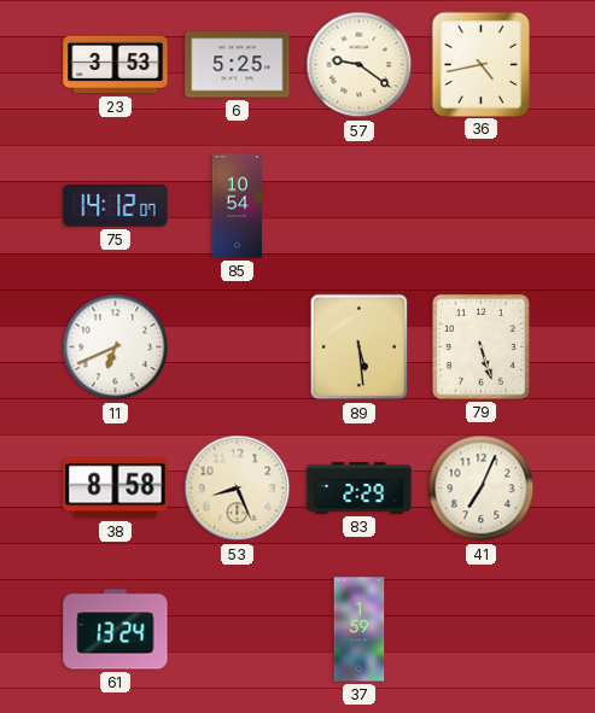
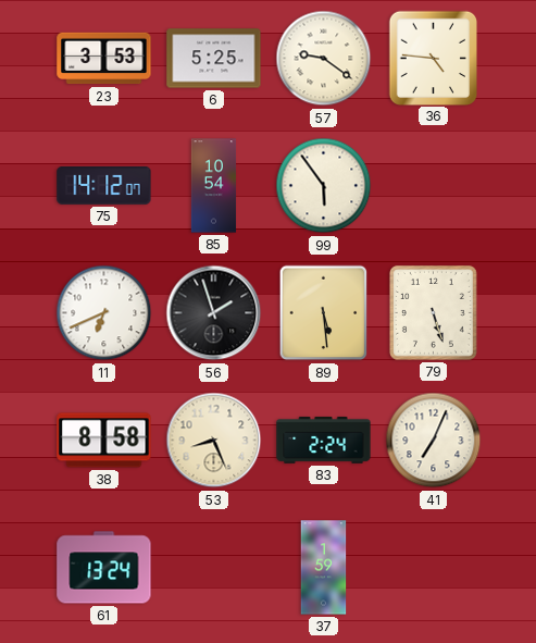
36: 4:43 -> 4:46
99: none -> 5:54
56: none -> 1:57
83: 2:29 -> 2:24
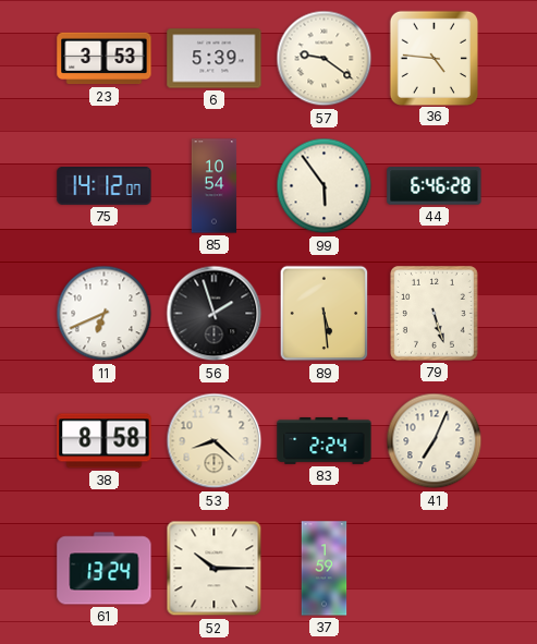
6: 5:25 -> 5:39
44: none -> 6:46
53: 8:26 -> 8:22
52: none -> 10:15
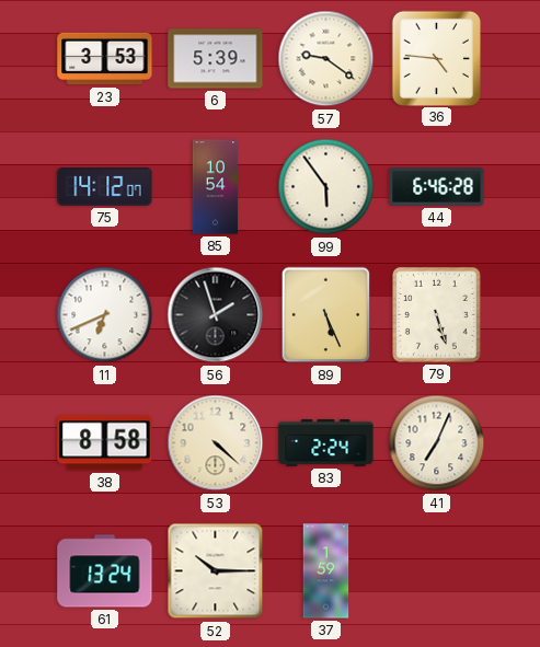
89: 5:29 -> 5:26
53: 8:22 -> 4:22
